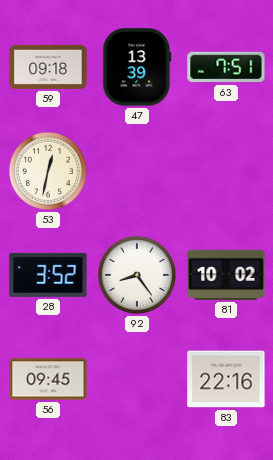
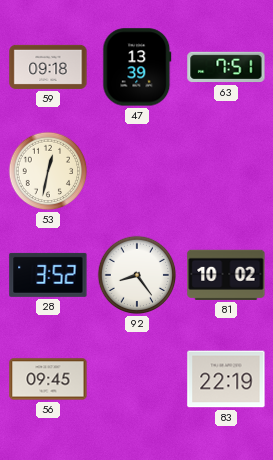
83: 22:16 -> 22:19
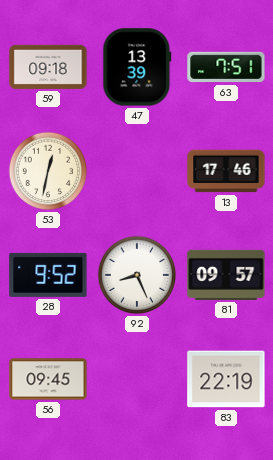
13: none -> 17:46
28: 3:52 -> 9:52
92: 8:24 -> 8:26
81: 10:02 -> 09:57
